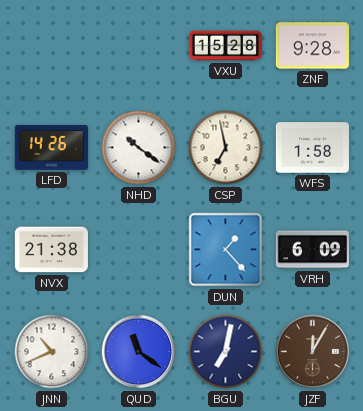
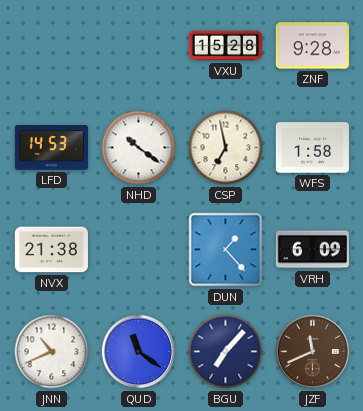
LFD: 14:26 -> 14:53
BGU: 7:02 -> 7:07
JZF: 12:05 -> 11:41
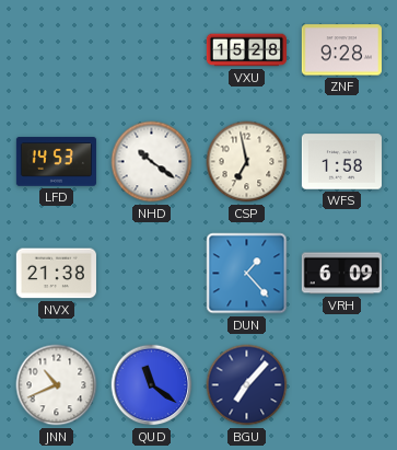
JZF: 11:41 -> none
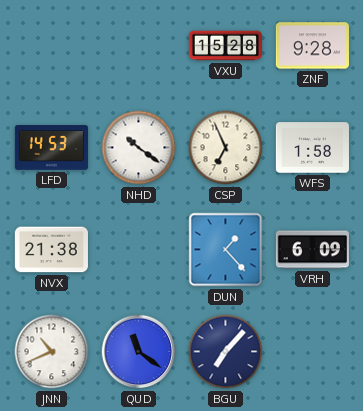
CSP: 6:58 -> 6:56
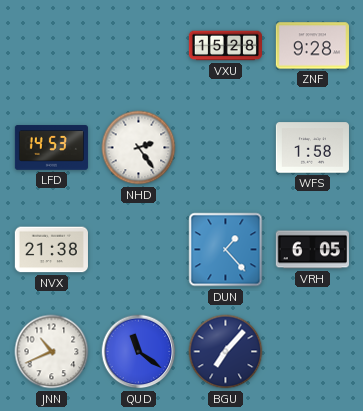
NHD: 10:21 -> 2:24
CSP: 6:56 -> none
VRH: 6:09 -> 6:05
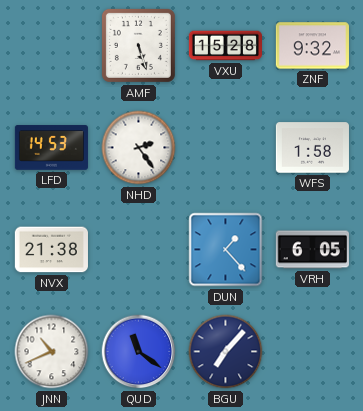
AMF: none -> 5:27
ZNF: 9:28 -> 9:32
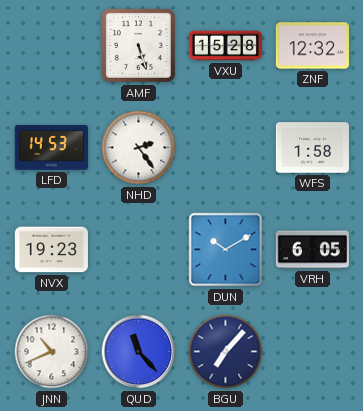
ZNF: 9:32 -> 12:32
NVX: 21:38 -> 19:23
DUN: 1:23 -> 10:10
QUD: 11:21 -> 11:23
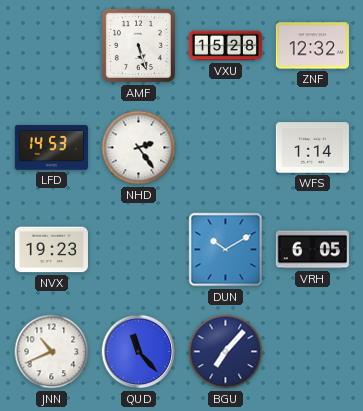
WFS: 1:58 -> 1:14
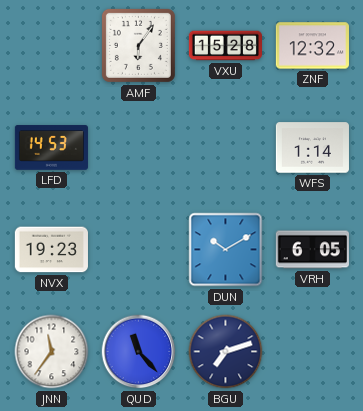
AMF: 5:27 -> 6:06
NHD: 2:24 -> none
JNN: 10:41 -> 11:36
BGU: 7:07 -> 7:12
